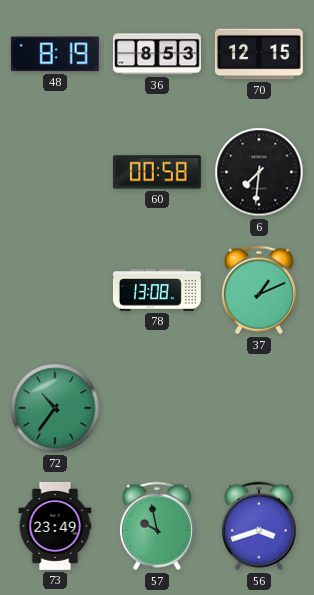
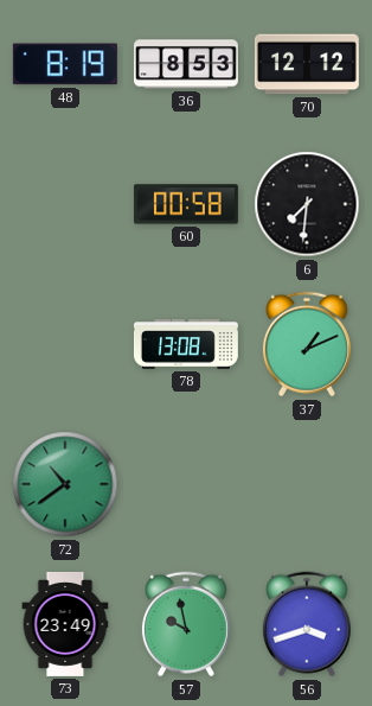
70: 12:15 -> 12:12
72: 10:36 -> 10:39
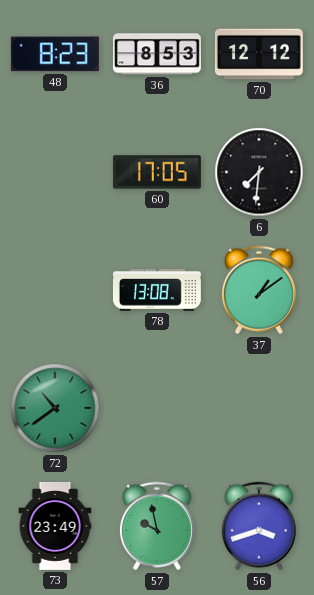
48: 8:19 -> 8:23
60: 00:58 -> 17:05
37: 1:11 -> 1:09
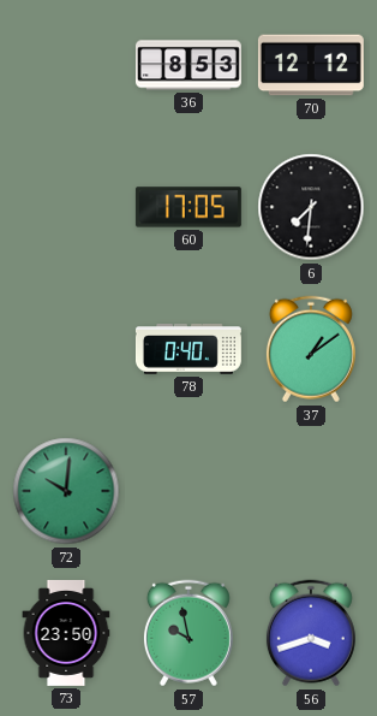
48: 8:23 -> none
78: 13:08 -> 0:40
72: 10:39 -> 10:01
73: 23:49 -> 23:50
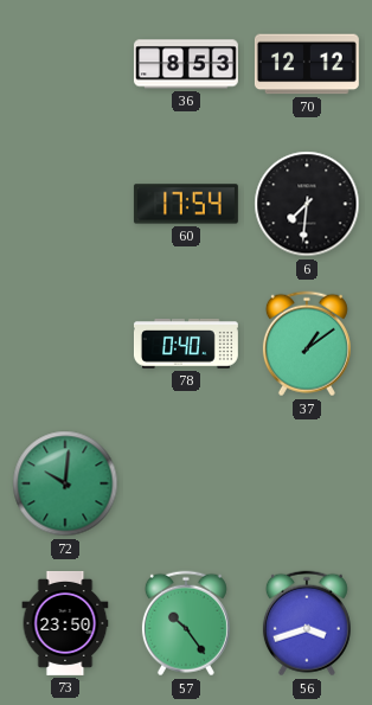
60: 17:05 -> 17:54
57: 9:58 -> 10:24
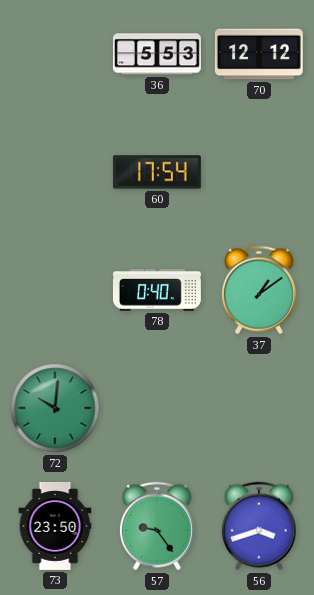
36: 8:53 -> 5:53
6: 7:31 -> none
57: 10:24 -> 9:24
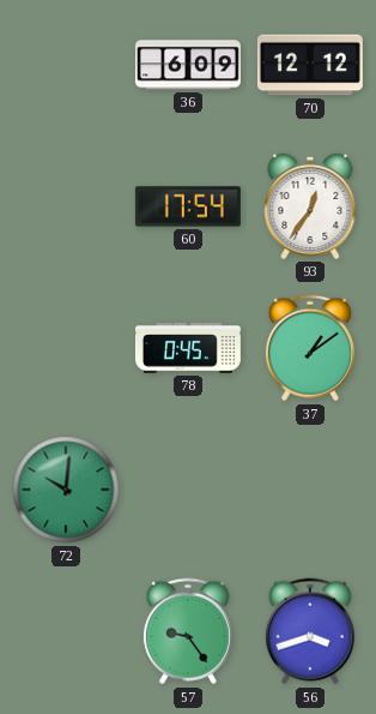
36: 5:53 -> 6:09
93: none -> 12:36
78: 0:40 -> 0:45
73: 23:50 -> none
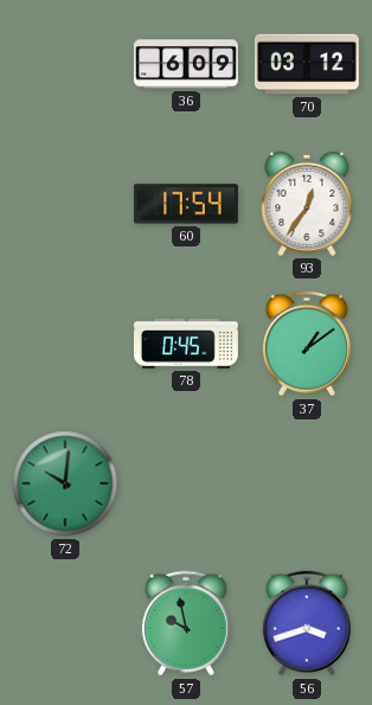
70: 12:12 -> 03:12
57: 9:24 -> 9:58
